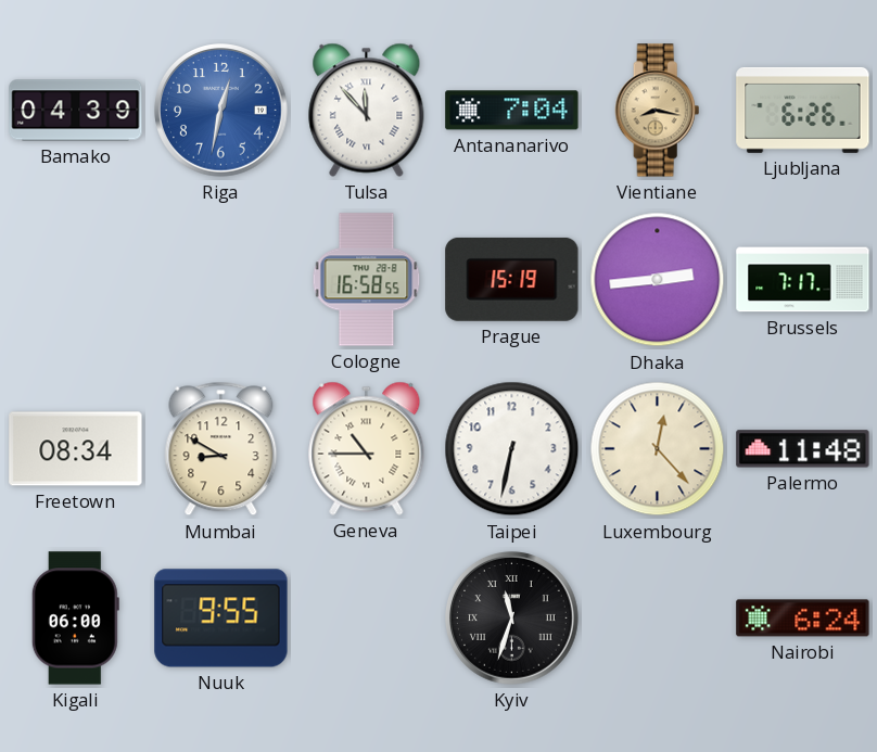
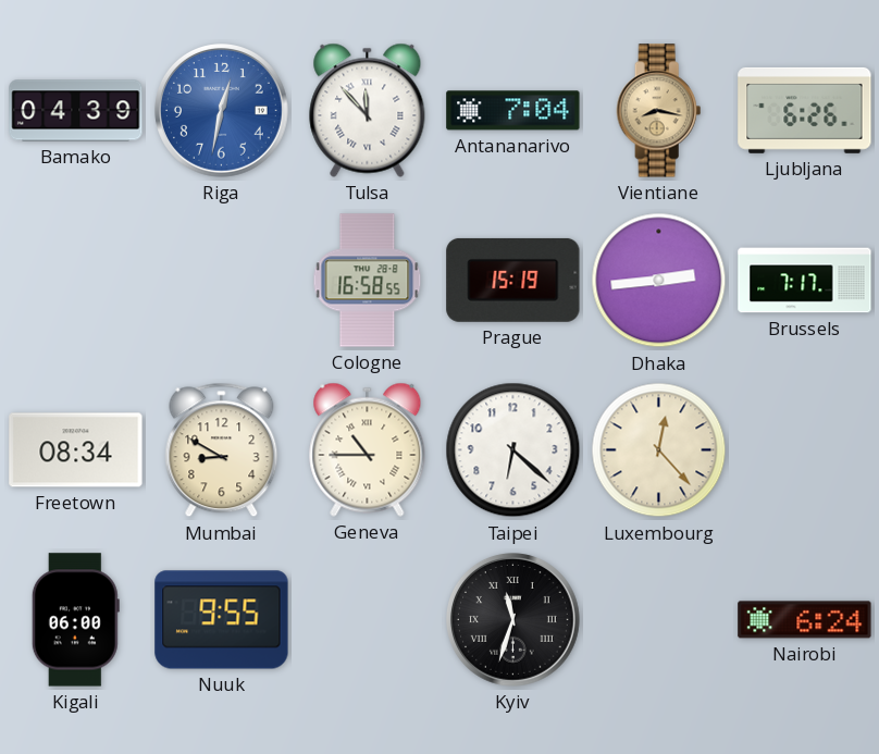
Taipei: 6:32 -> 6:22
Palermo: 11:48 -> none
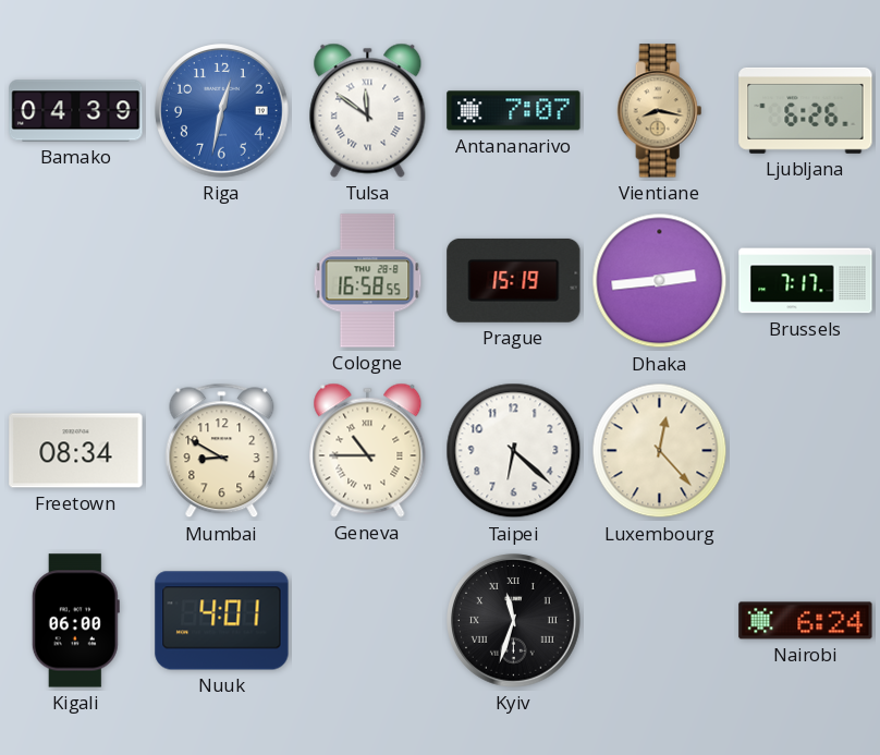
Tulsa: 11:53 -> 11:51
Antananarivo: 7:04 -> 7:07
Nuuk: 9:55 -> 4:01
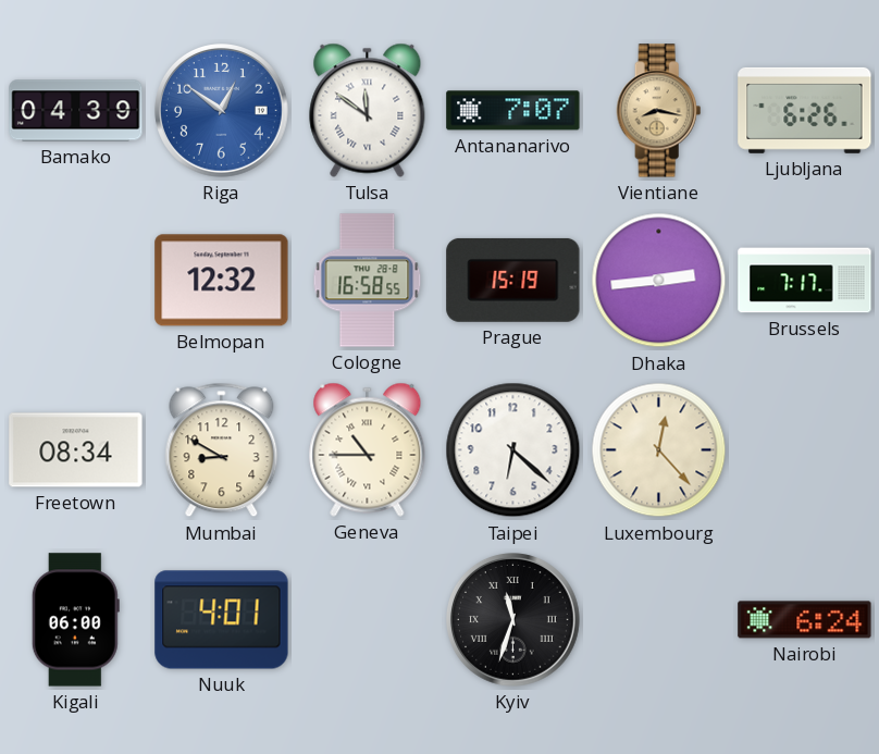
Riga: 12:32 -> 12:51
Belmopan: none -> 12:32
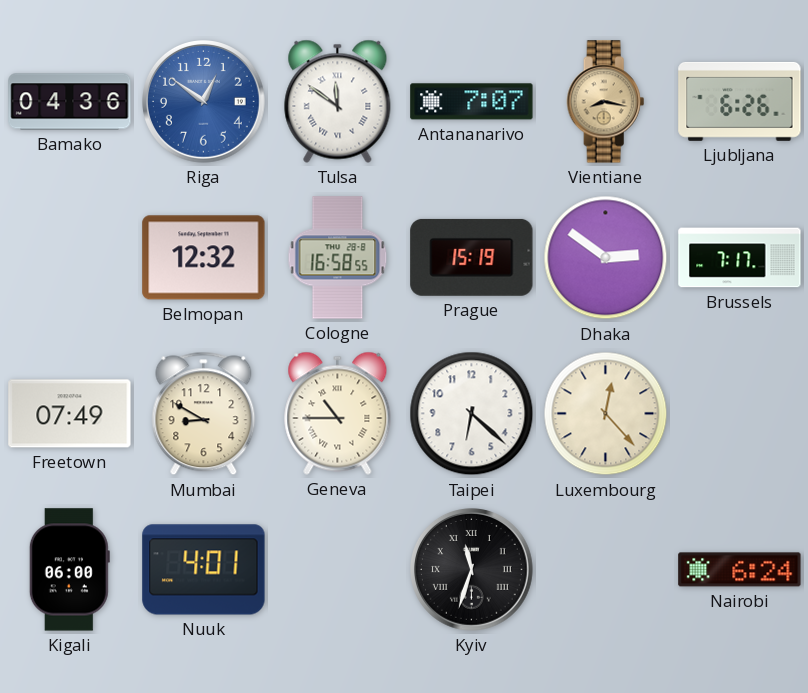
Bamako: 04:39 -> 04:36
Dhaka: 2:44 -> 2:51
Freetown: 08:34 -> 07:49
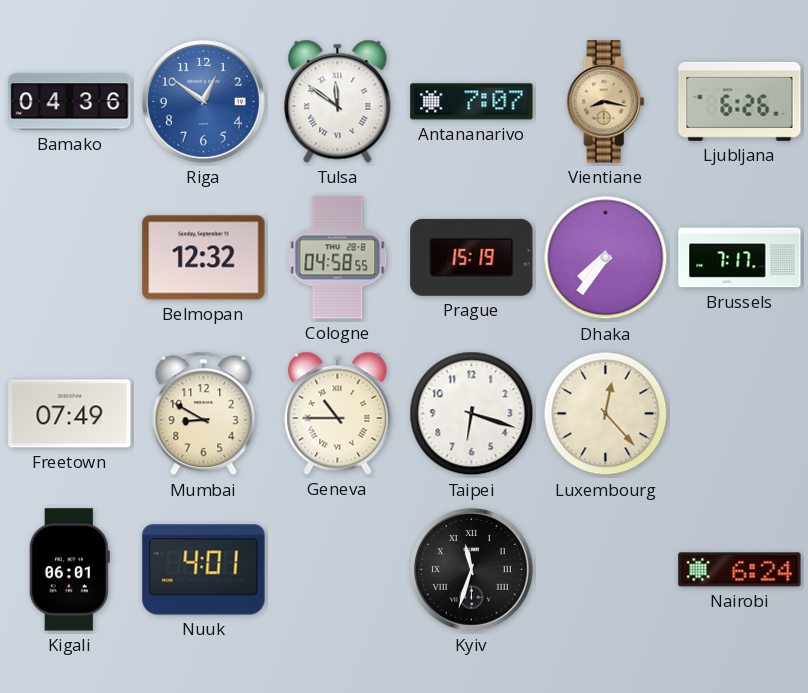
Cologne: 16:58 -> 04:58
Dhaka: 2:51 -> 7:36
Taipei: 6:22 -> 6:18
Kigali: 06:00 -> 06:01
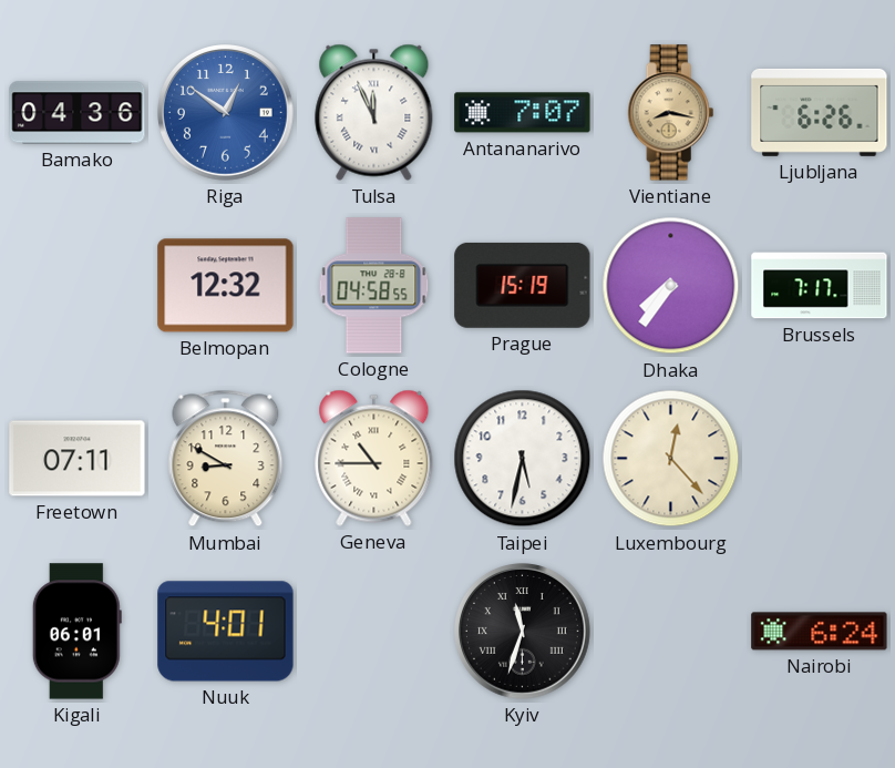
Tulsa: 11:51 -> 11:56
Freetown: 07:49 -> 07:11
Taipei: 6:18 -> 5:32
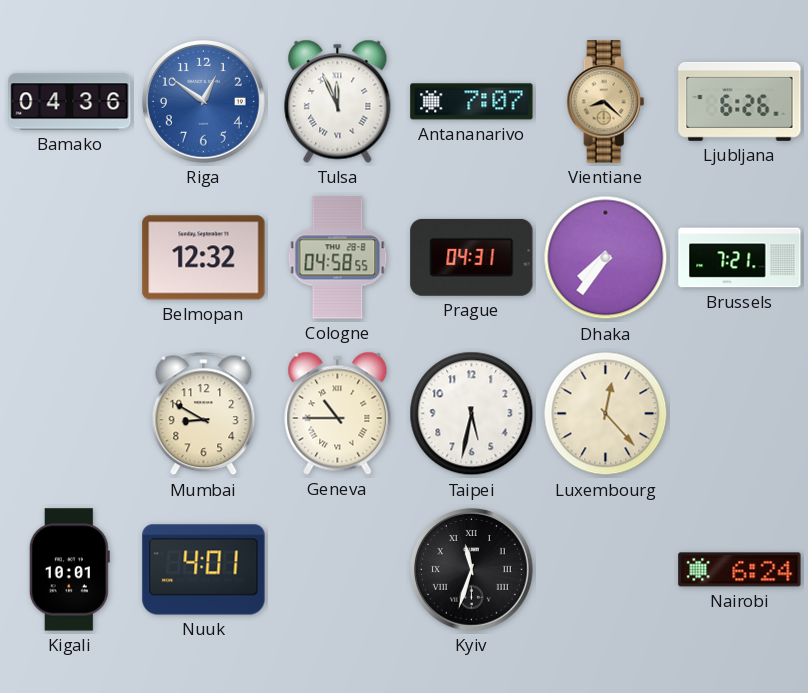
Vientiane: 8:17 -> 8:22
Prague: 15:19 -> 04:31
Brussels: 7:17 -> 7:21
Freetown: 07:11 -> none
Kigali: 06:01 -> 10:01
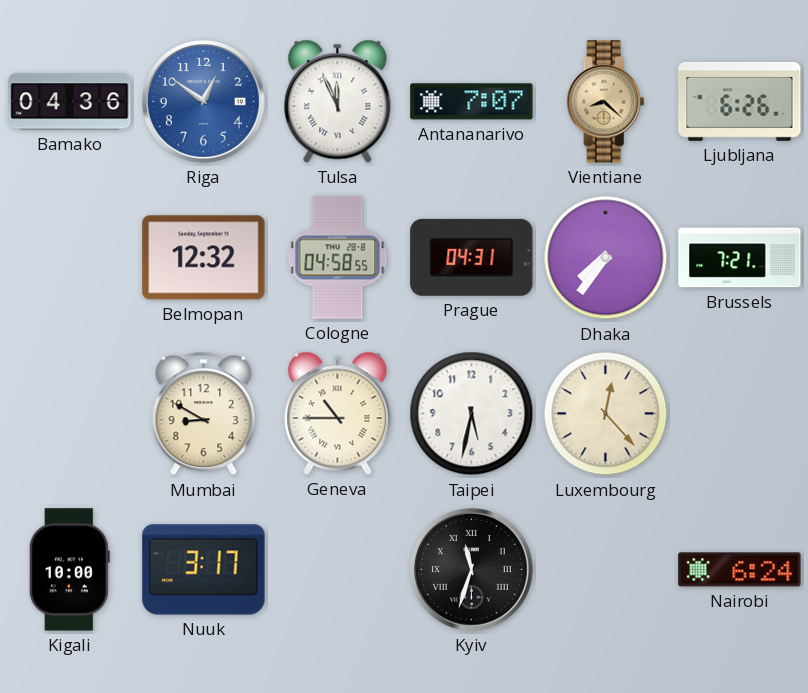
Kigali: 10:01 -> 10:00
Nuuk: 4:01 -> 3:17
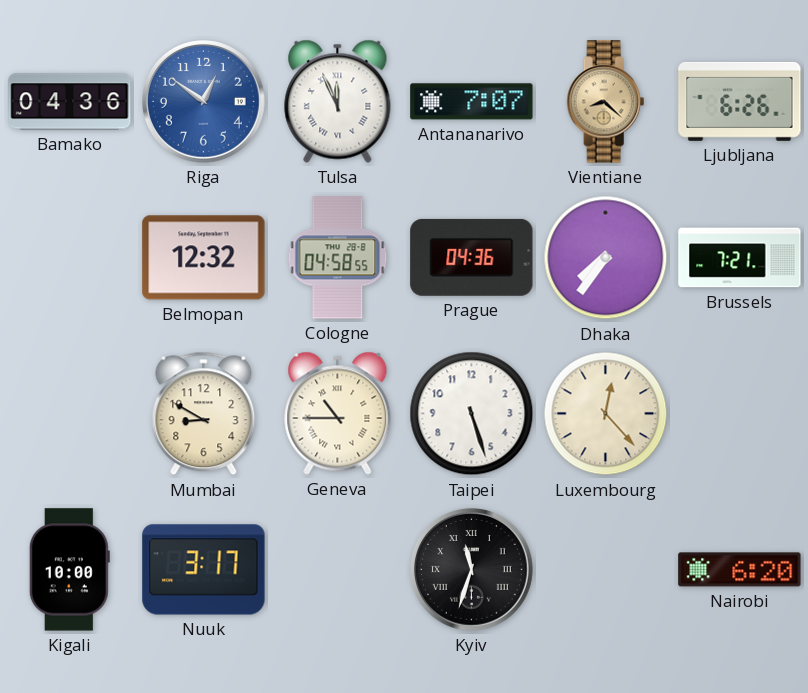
Prague: 04:31 -> 04:36
Taipei: 5:32 -> 5:27
Nairobi: 6:24 -> 6:20
